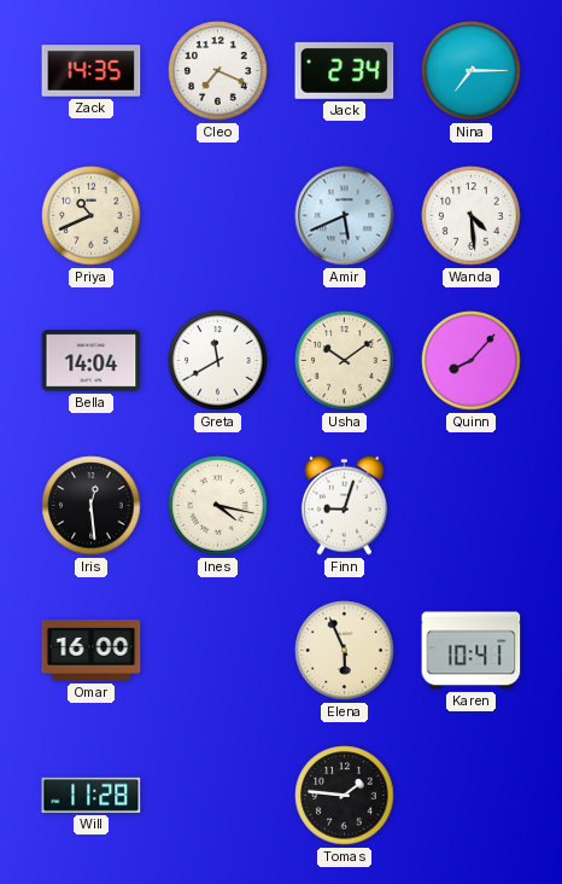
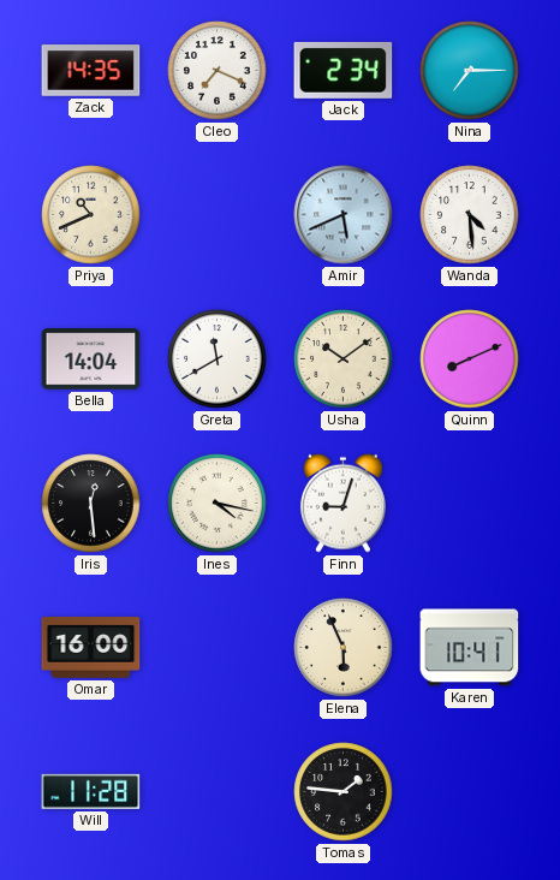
Quinn: 8:07 -> 8:11
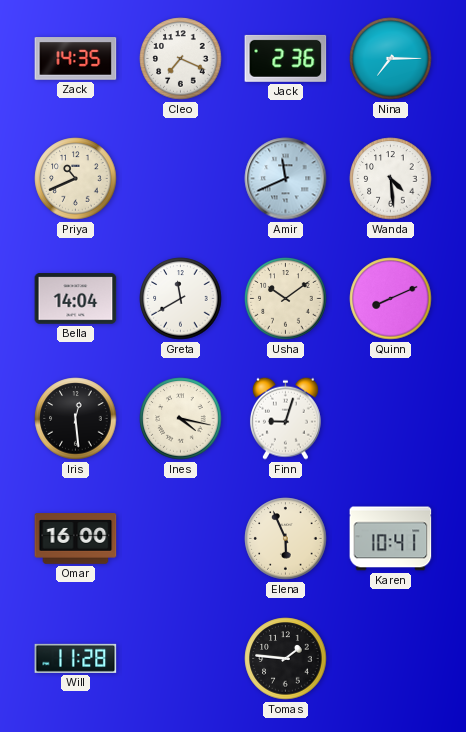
Jack: 2:34 -> 2:36
Amir: 5:41 -> 11:41
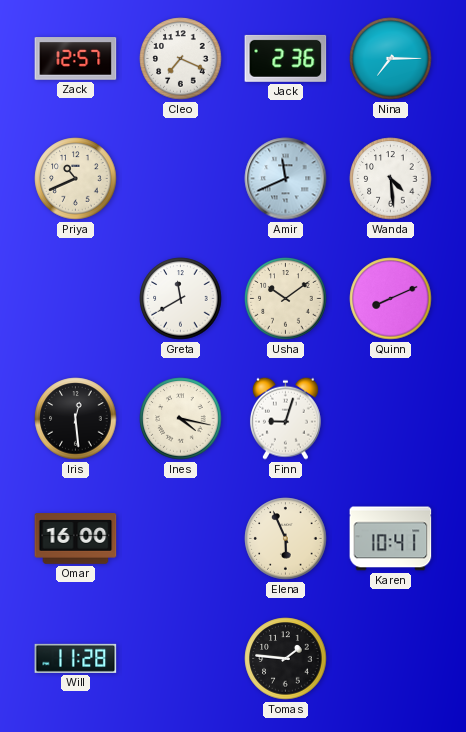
Zack: 14:35 -> 12:57
Bella: 14:04 -> none
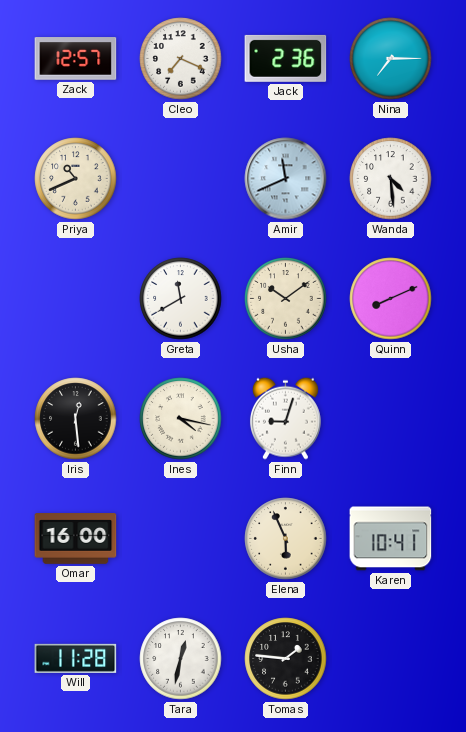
Tara: none -> 12:32
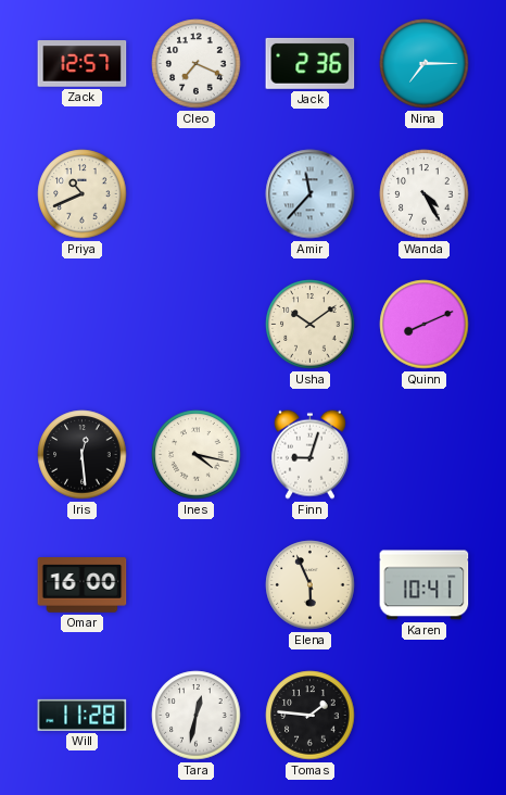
Amir: 11:41 -> 11:37
Wanda: 4:29 -> 4:25
Greta: 11:40 -> none
